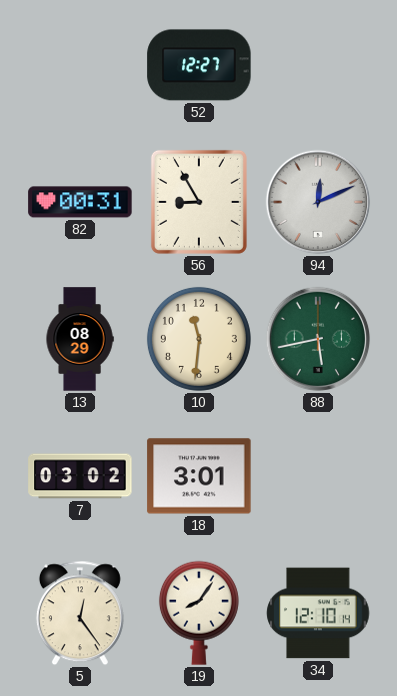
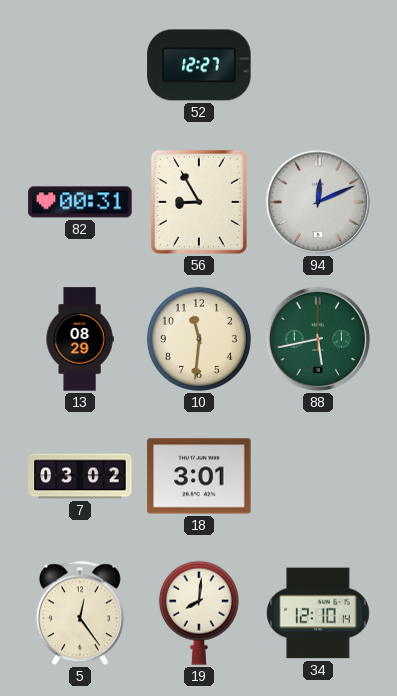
19: 8:06 -> 8:01
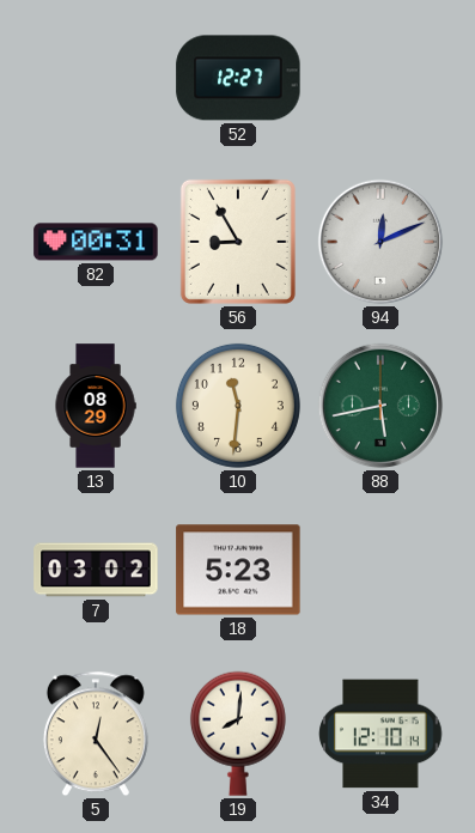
18: 3:01 -> 5:23
